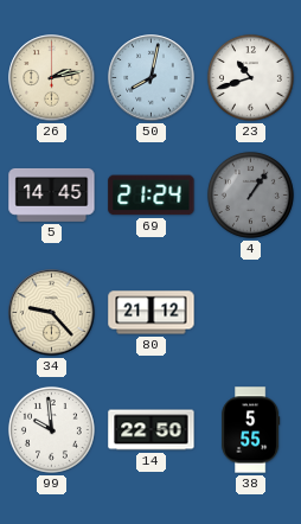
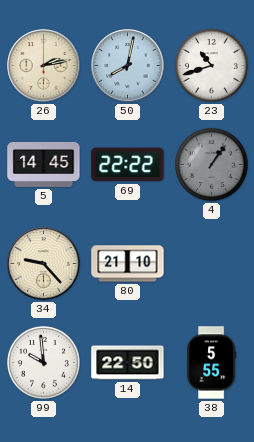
69: 21:24 -> 22:22
80: 21:12 -> 21:10
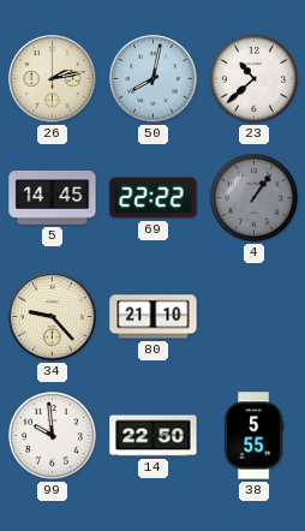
23: 10:42 -> 10:38
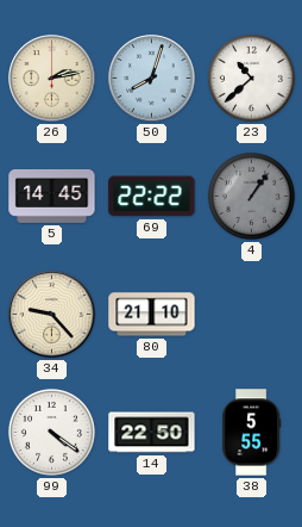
50: 8:02 -> 8:03
99: 9:59 -> 4:21
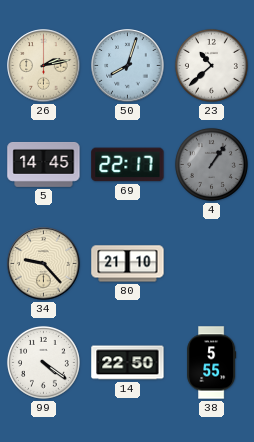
69: 22:22 -> 22:17
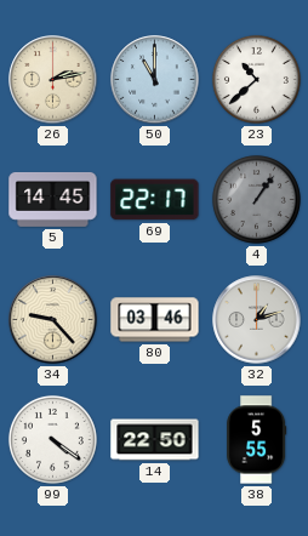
50: 8:03 -> 11:00
80: 21:10 -> 03:46
32: none -> 1:12
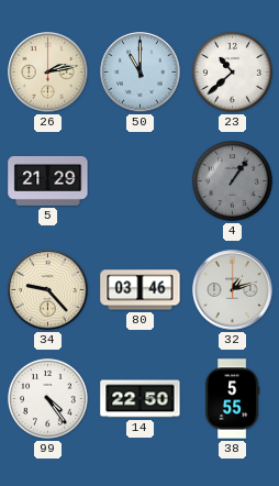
5: 14:45 -> 21:29
69: 22:17 -> none
99: 4:21 -> 4:24
